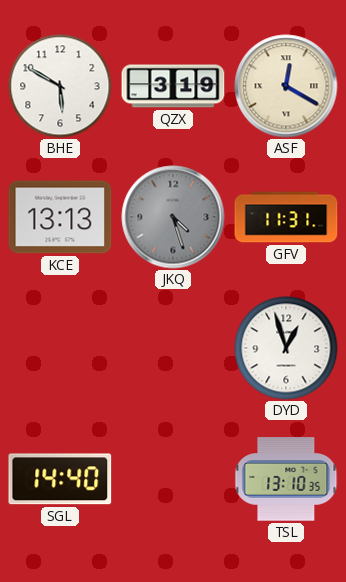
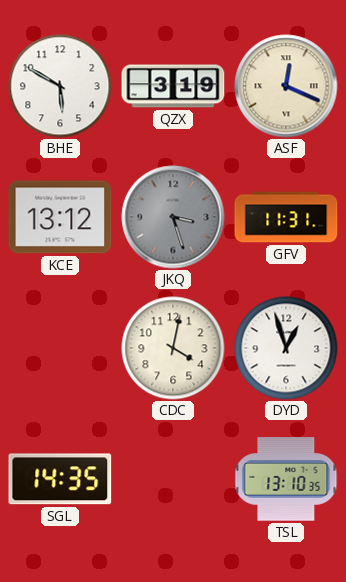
ASF: 12:20 -> 12:19
KCE: 13:13 -> 13:12
JKQ: 4:27 -> 3:27
CDC: none -> 4:02
SGL: 14:40 -> 14:35
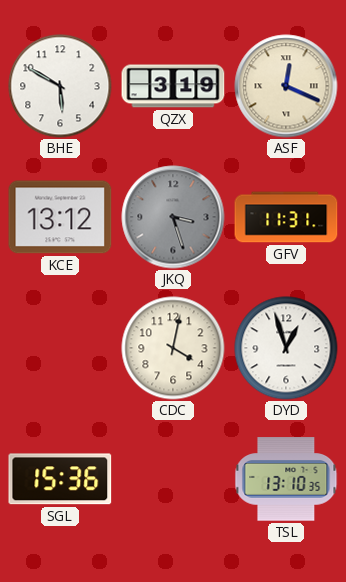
SGL: 14:35 -> 15:36
